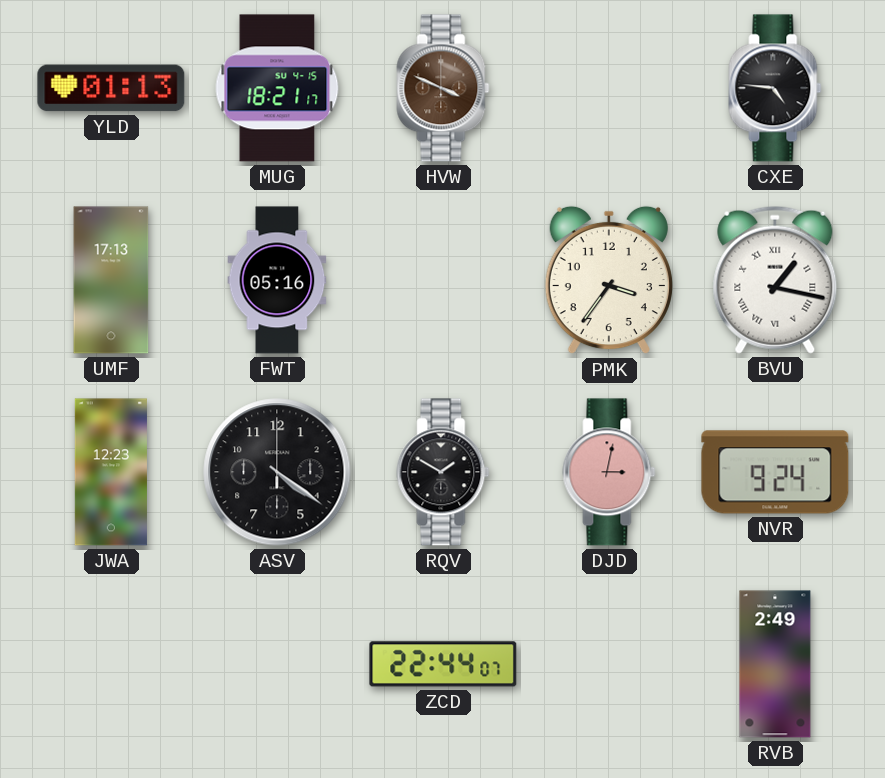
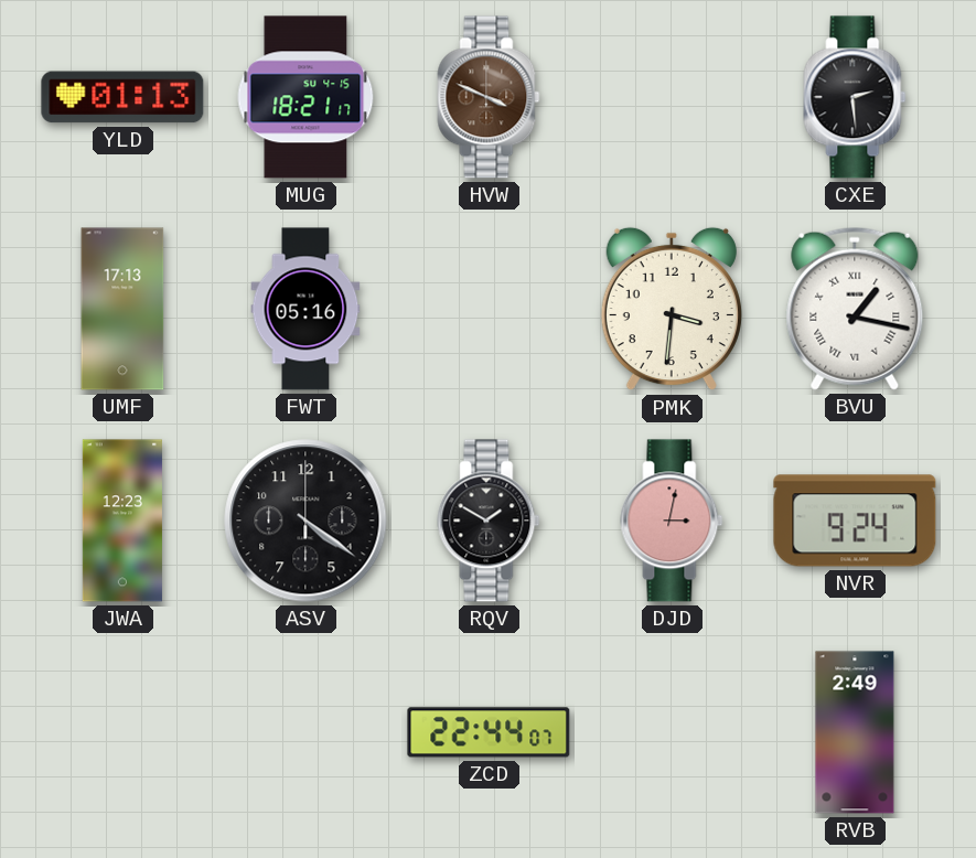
CXE: 4:46 -> 2:29
PMK: 3:36 -> 3:31
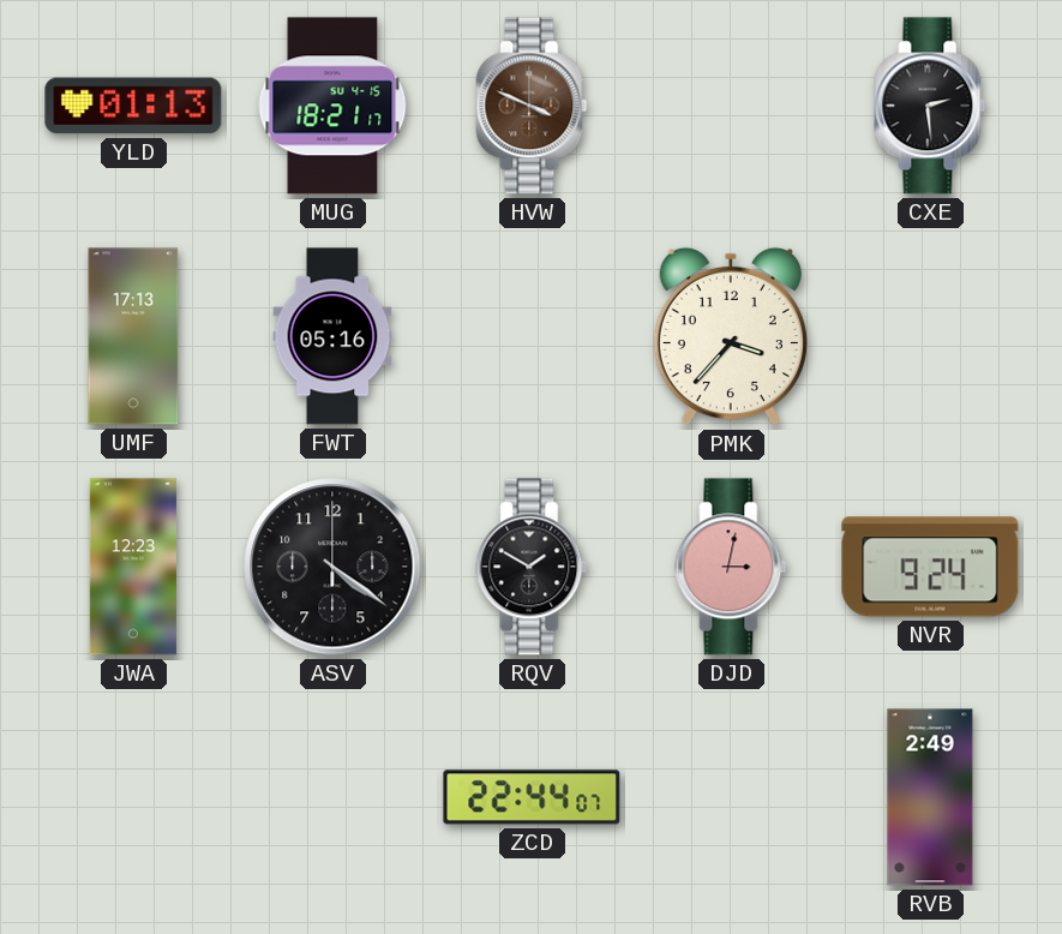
PMK: 3:31 -> 3:37
BVU: 1:17 -> none
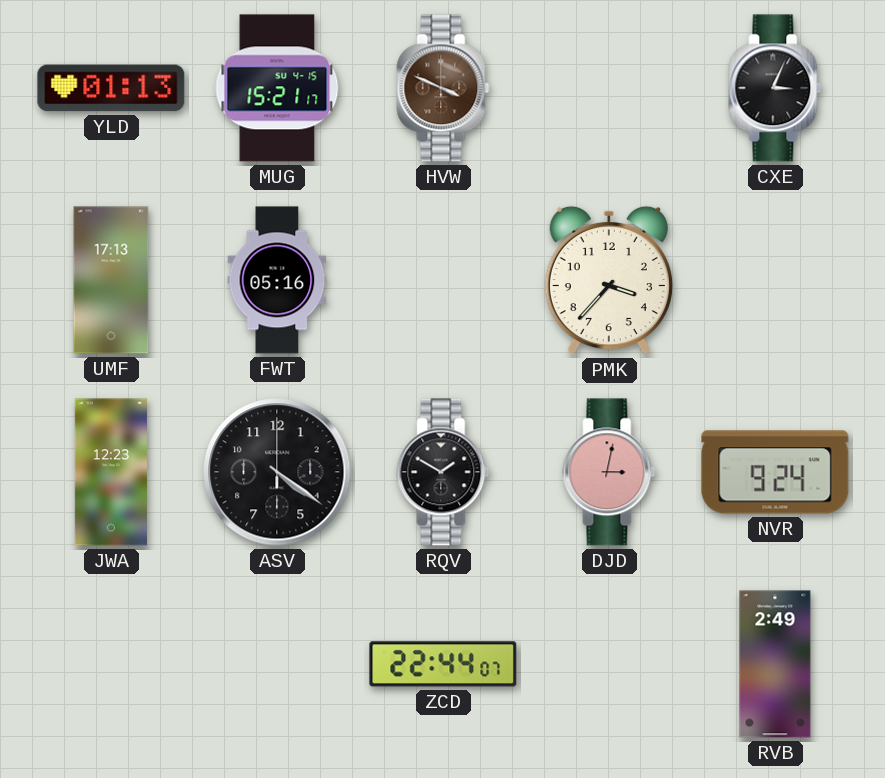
MUG: 18:21 -> 15:21
CXE: 2:29 -> 3:04
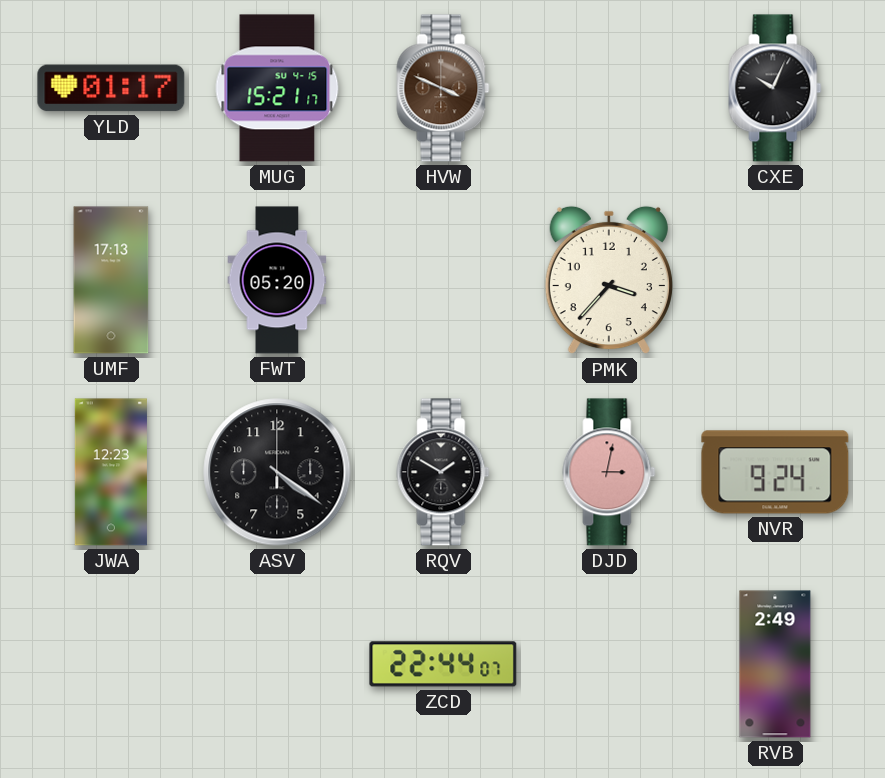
YLD: 01:13 -> 01:17
CXE: 3:04 -> 10:04
FWT: 05:16 -> 05:20
